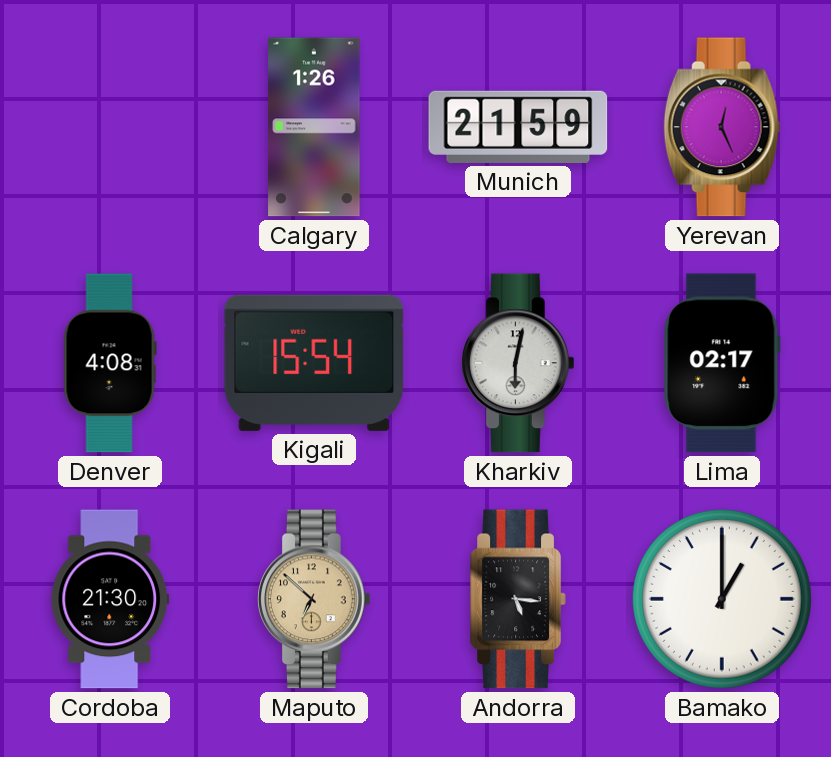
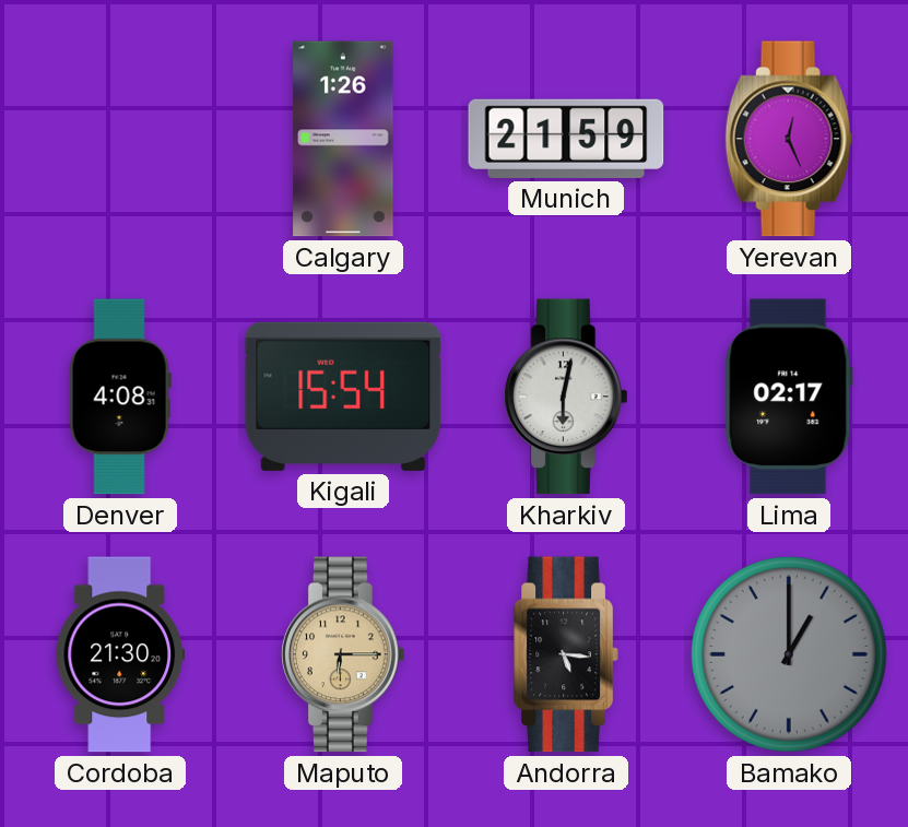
Maputo: 6:52 -> 6:15
Bamako dial: white -> grey
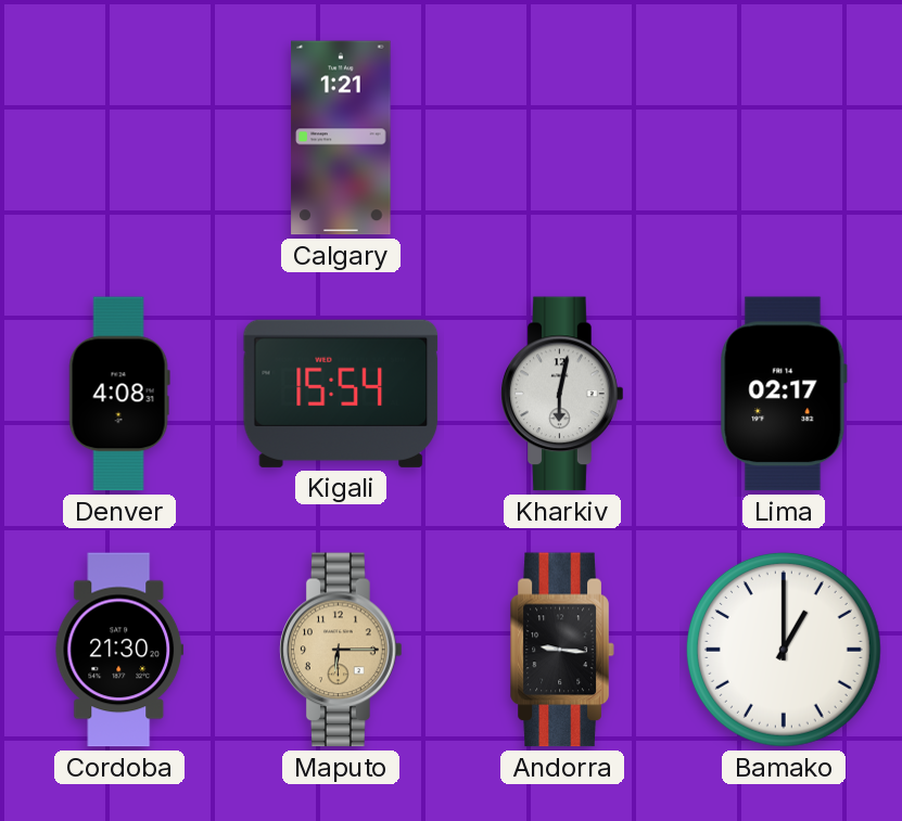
Calgary: 1:26 -> 1:21
Munich: 21:59 -> none
Yerevan: 12:26 -> none
Andorra: 5:16 -> 9:16
Bamako dial: grey -> white
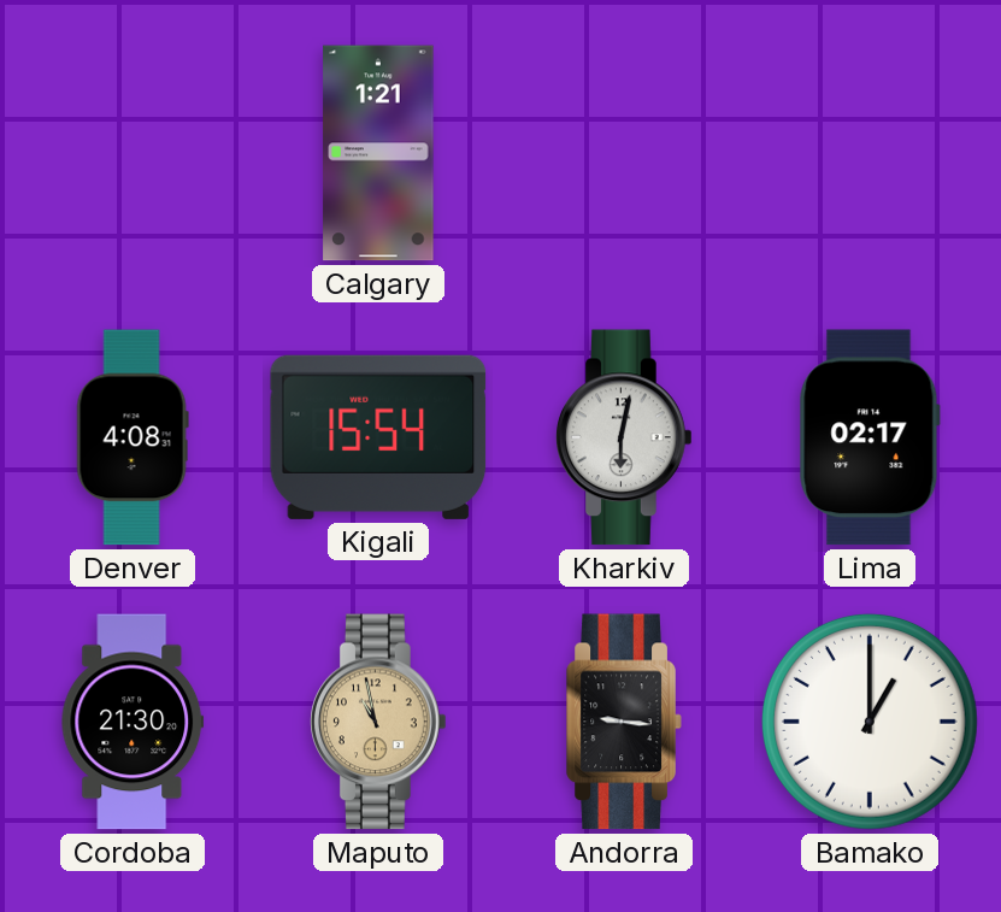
Maputo: 6:15 -> 10:58
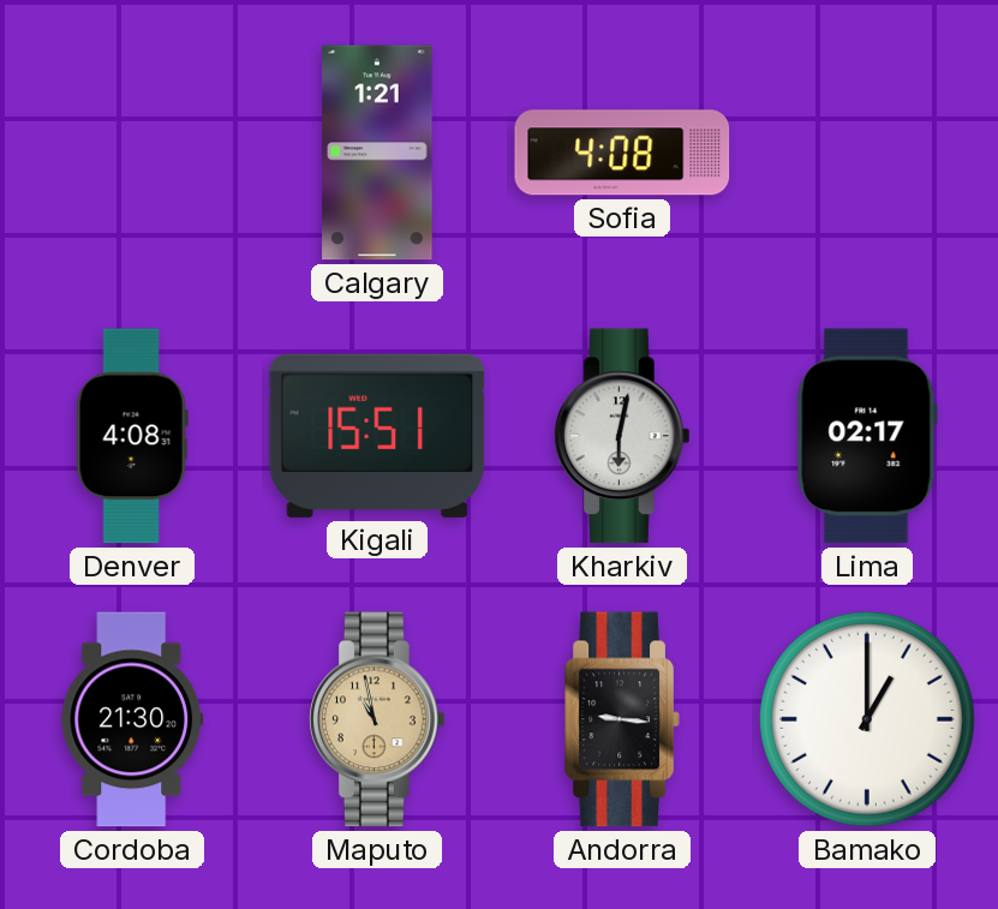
Sofia: none -> 4:08
Kigali: 15:54 -> 15:51
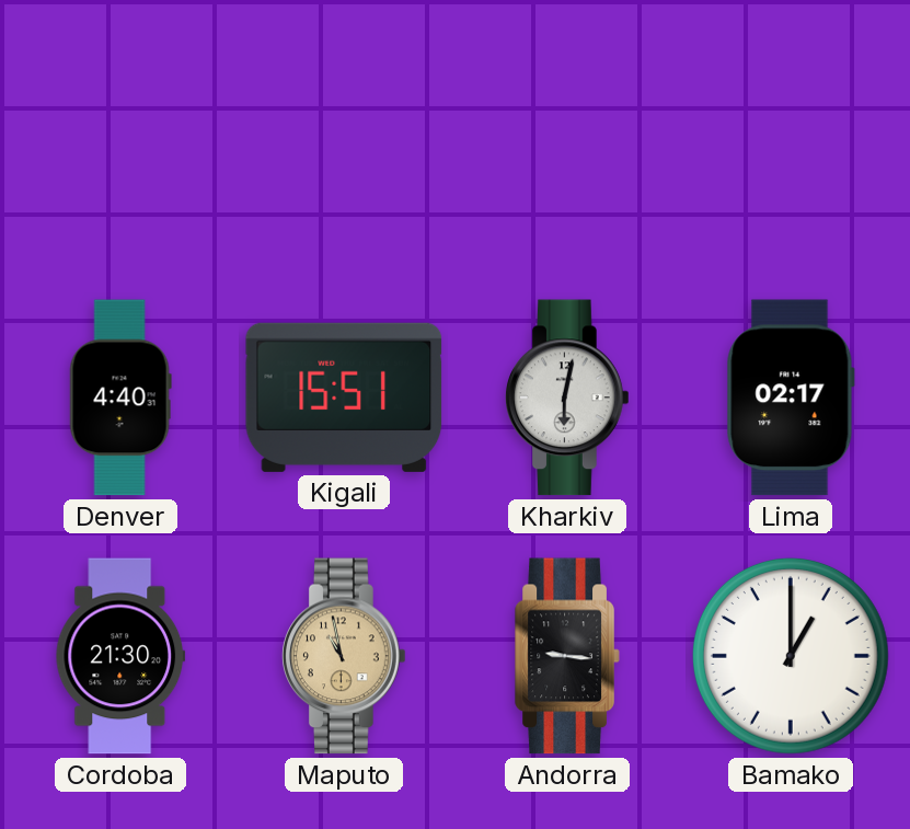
Calgary: 1:21 -> none
Sofia: 4:08 -> none
Denver: 4:08 -> 4:40
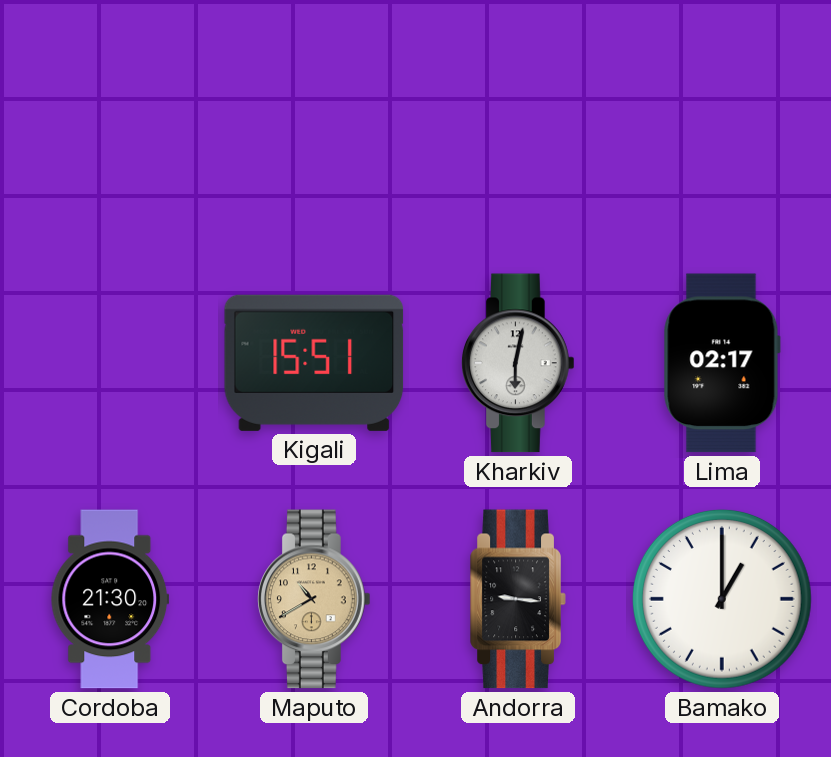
Denver: 4:40 -> none
Maputo: 10:58 -> 10:40
